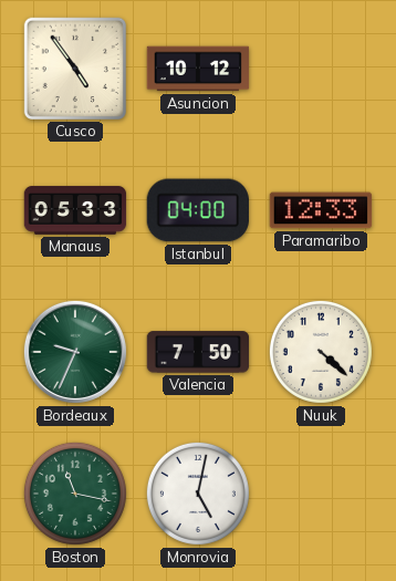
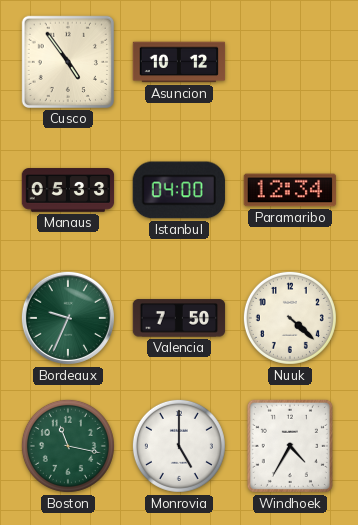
Paramaribo: 12:33 -> 12:34
Monrovia: 5:02 -> 5:00
Windhoek: none -> 4:35
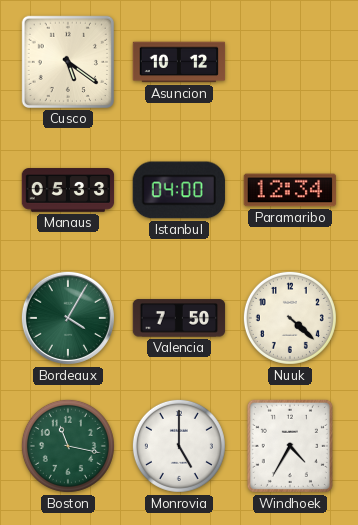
Cusco: 4:54 -> 5:21
Bordeaux: 9:34 -> 4:05
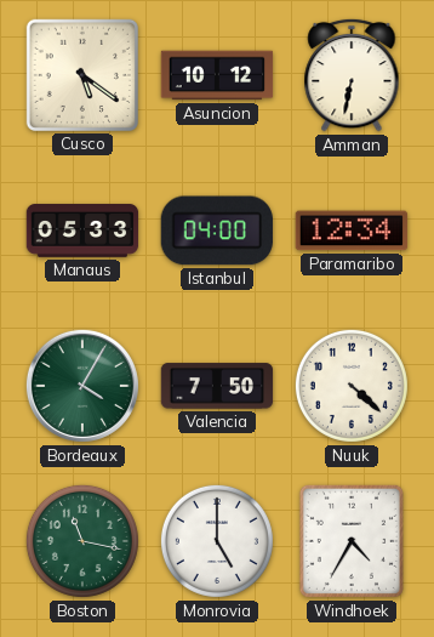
Amman: none -> 6:32
